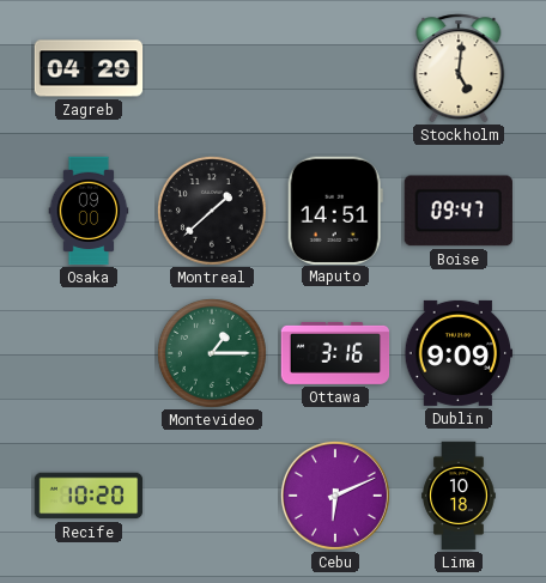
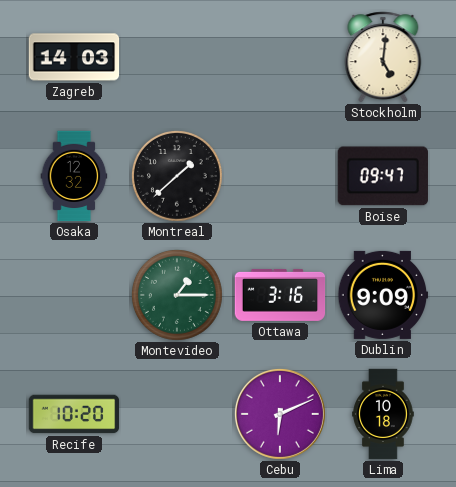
Zagreb: 04:29 -> 14:03
Osaka: 09:00 -> 12:32
Maputo: 14:51 -> none
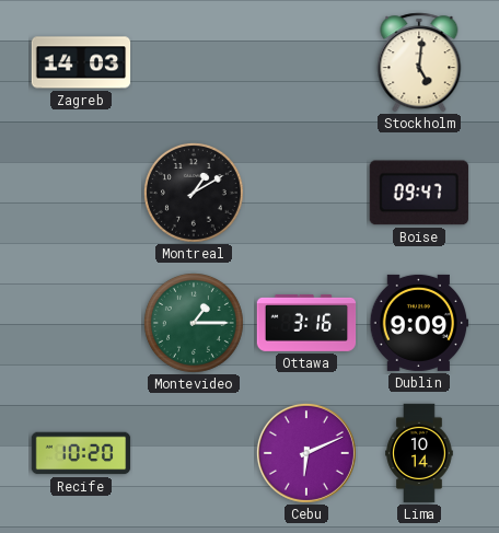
Osaka: 12:32 -> none
Montreal: 1:38 -> 1:10
Lima: 10:18 -> 10:14
